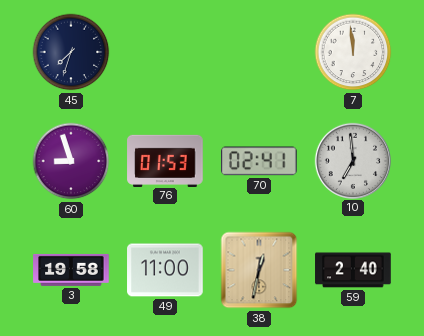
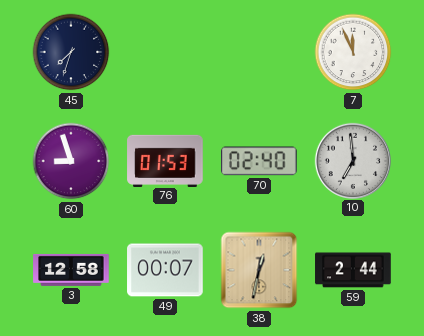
7: 11:59 -> 11:56
70: 02:41 -> 02:40
3: 19:58 -> 12:58
49: 11:00 -> 00:07
59: 2:40 -> 2:44
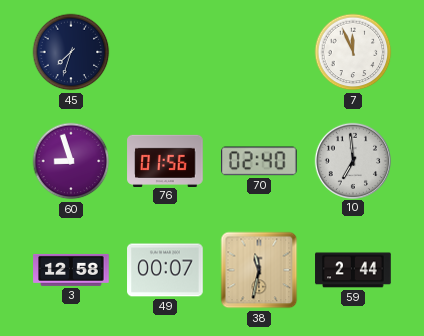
76: 01:53 -> 01:56
38: 12:32 -> 11:32
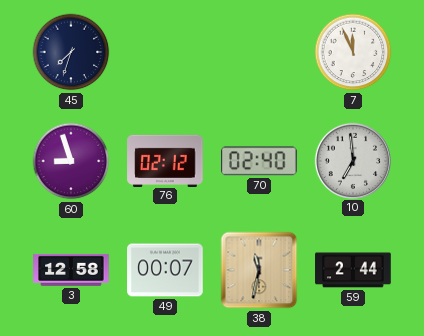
76: 01:56 -> 02:12
